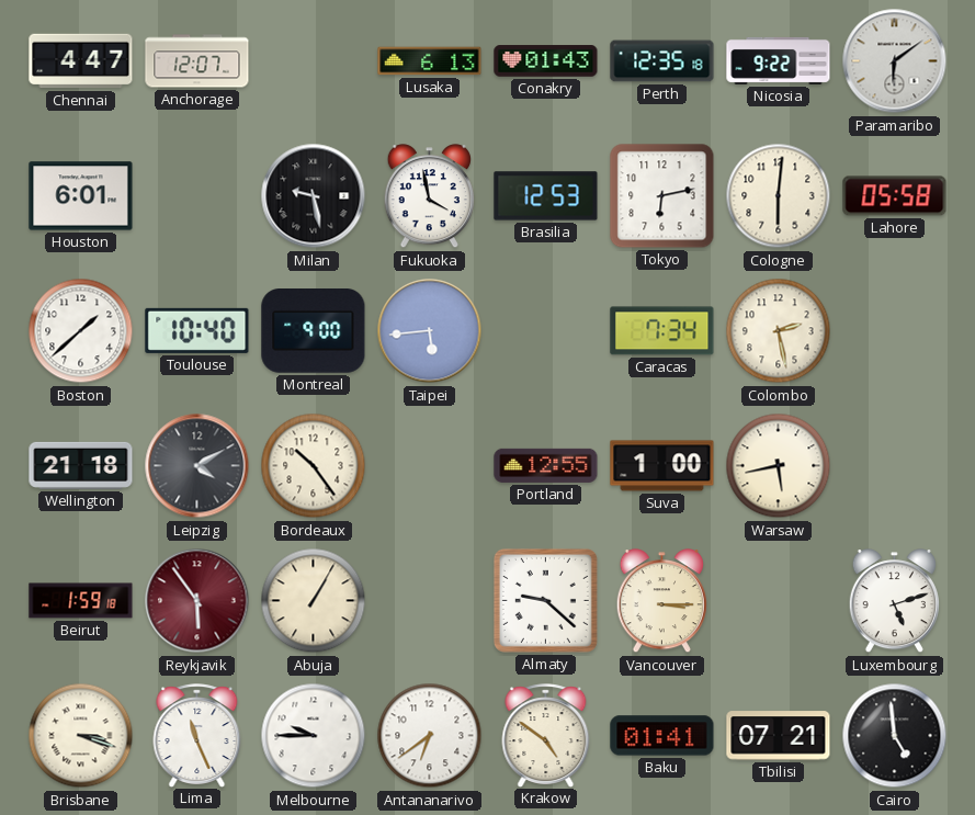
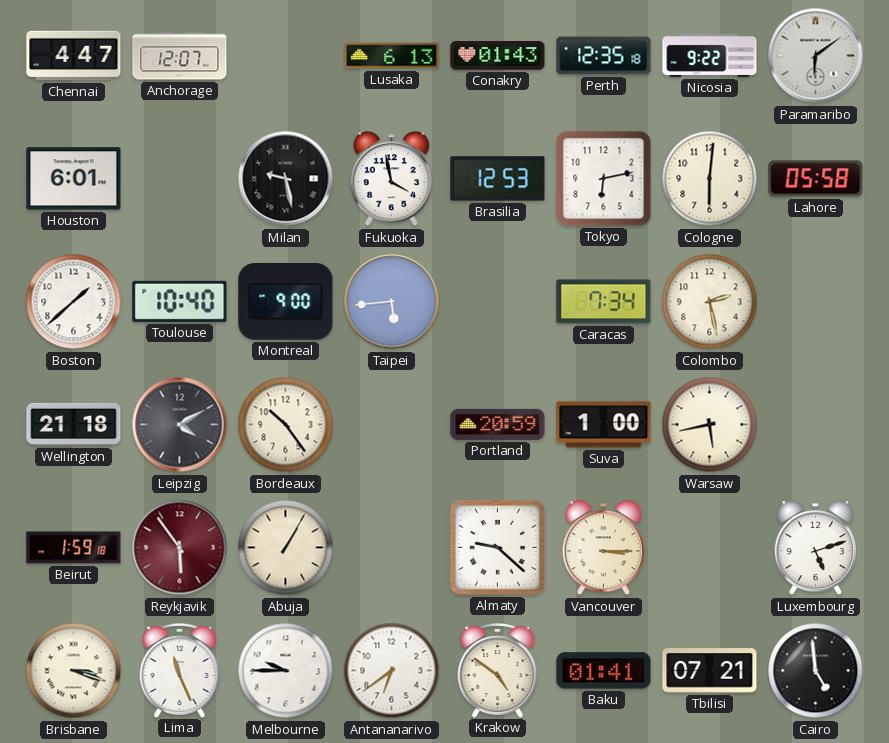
Portland: 12:55 -> 20:59
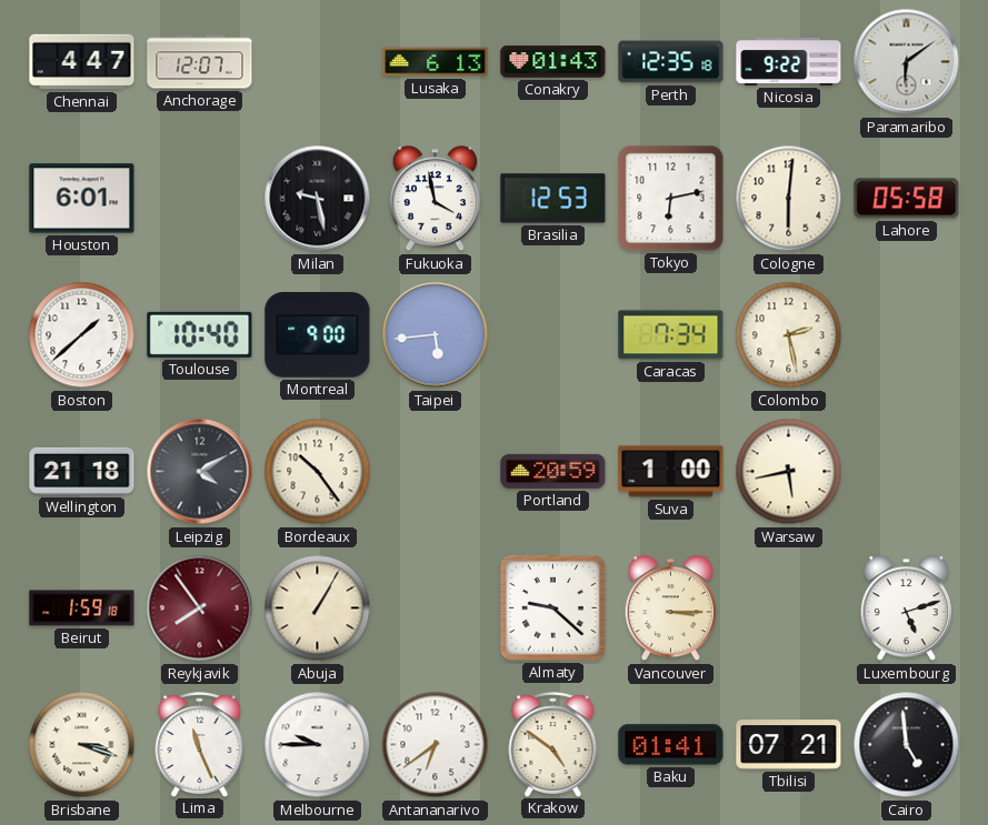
Reykjavik: 5:54 -> 7:54
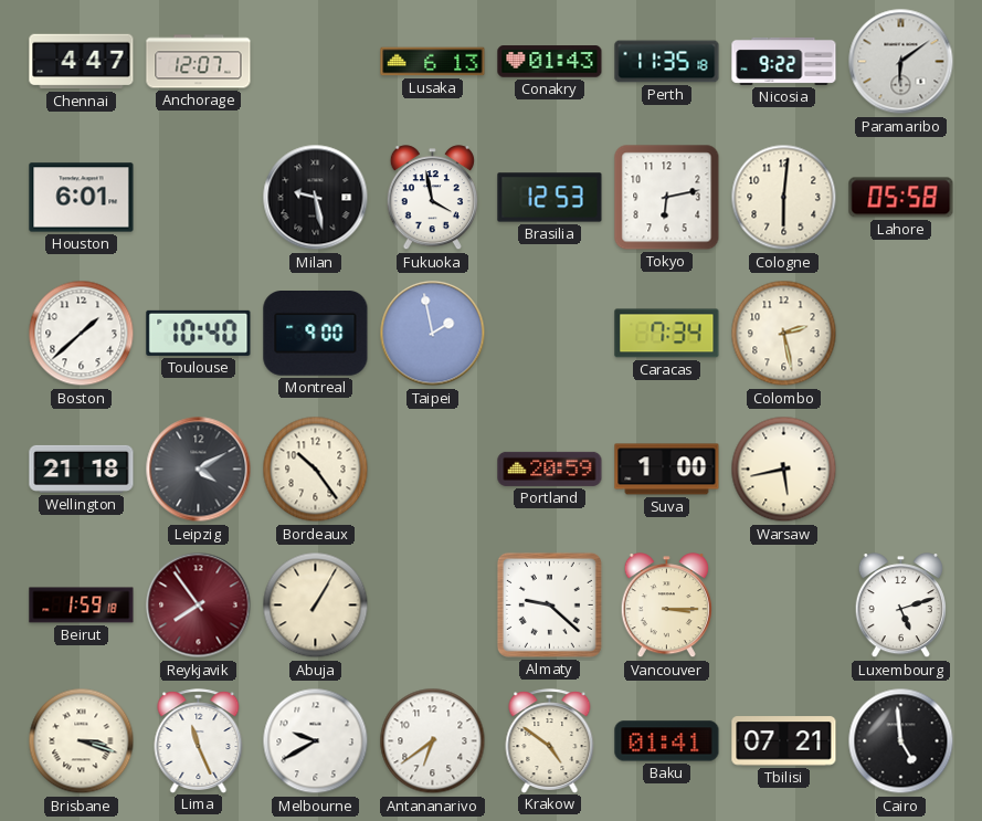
Perth: 12:35 -> 11:35
Taipei: 5:44 -> 1:58
Melbourne: 9:45 -> 9:40
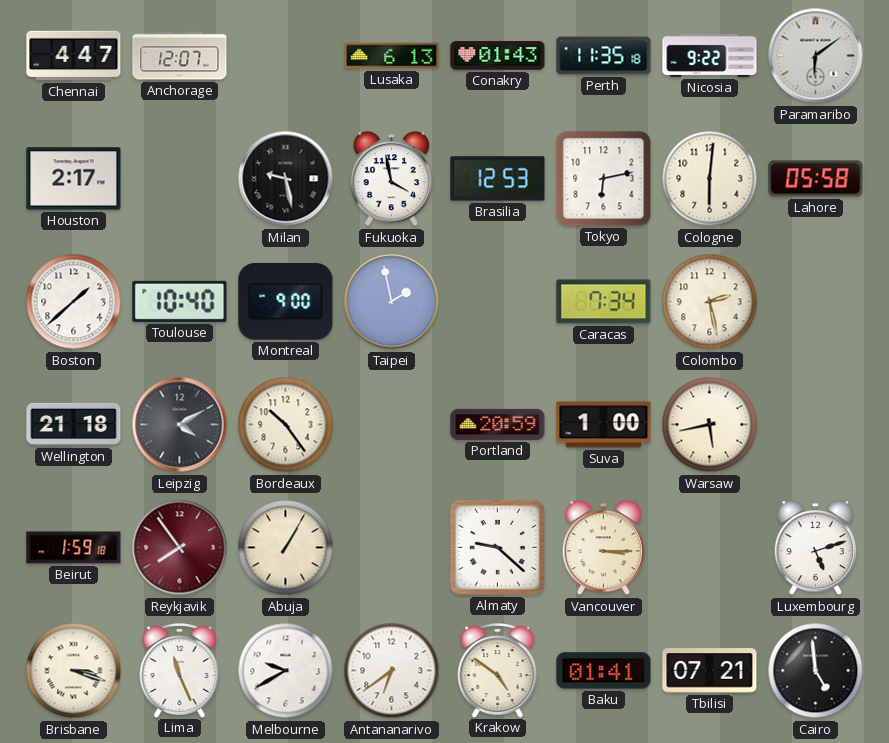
Houston: 6:01 -> 2:17
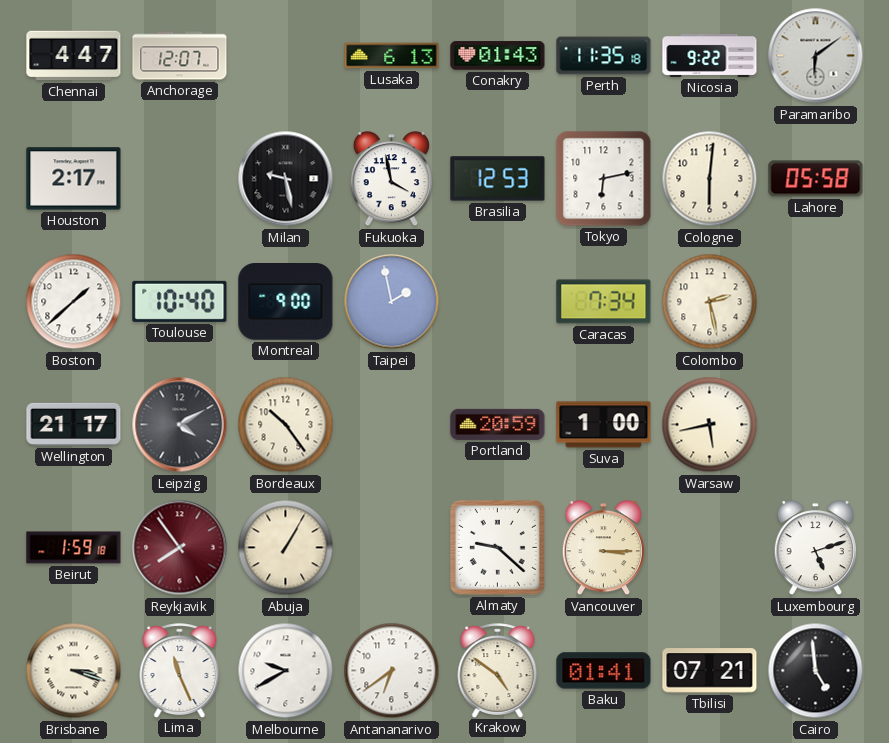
Wellington: 21:18 -> 21:17
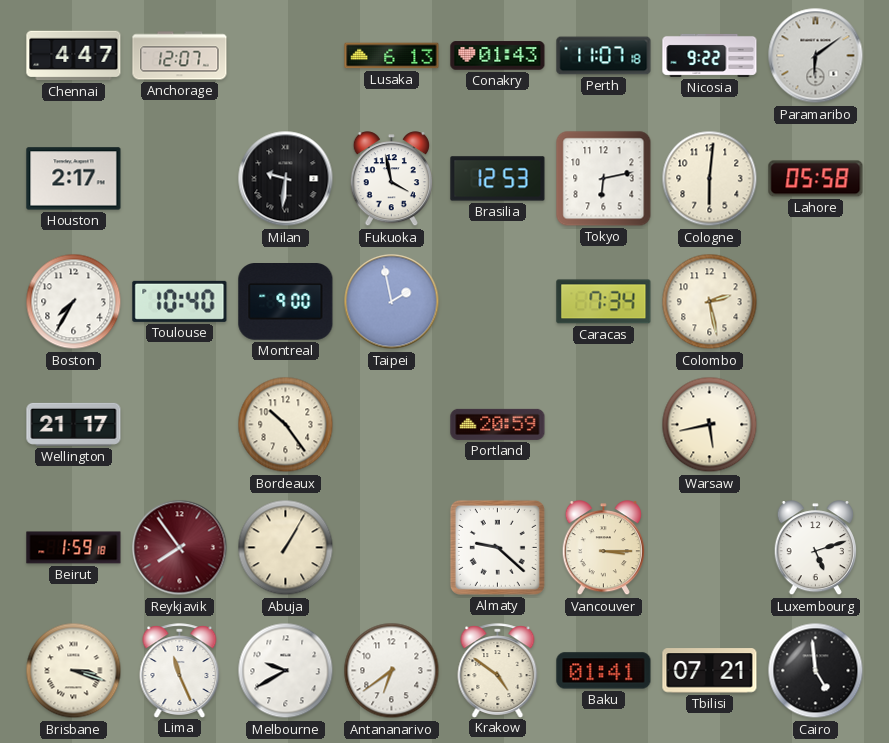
Perth: 11:35 -> 11:07
Milan: 9:28 -> 9:31
Boston: 1:38 -> 7:35
Leipzig: 4:10 -> none
Suva: 1:00 -> none
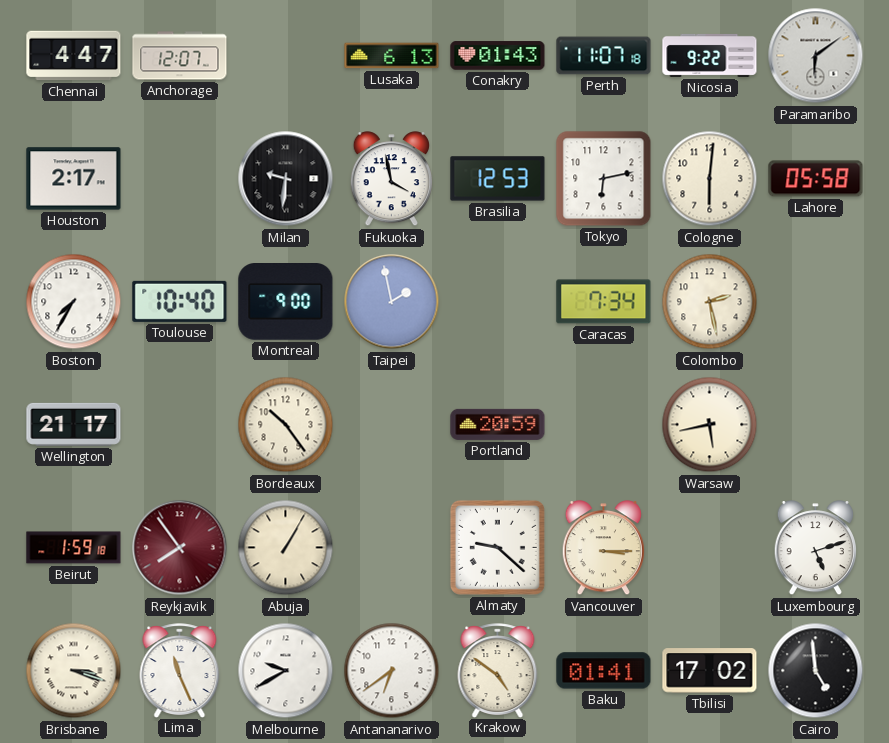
Tbilisi: 07:21 -> 17:02
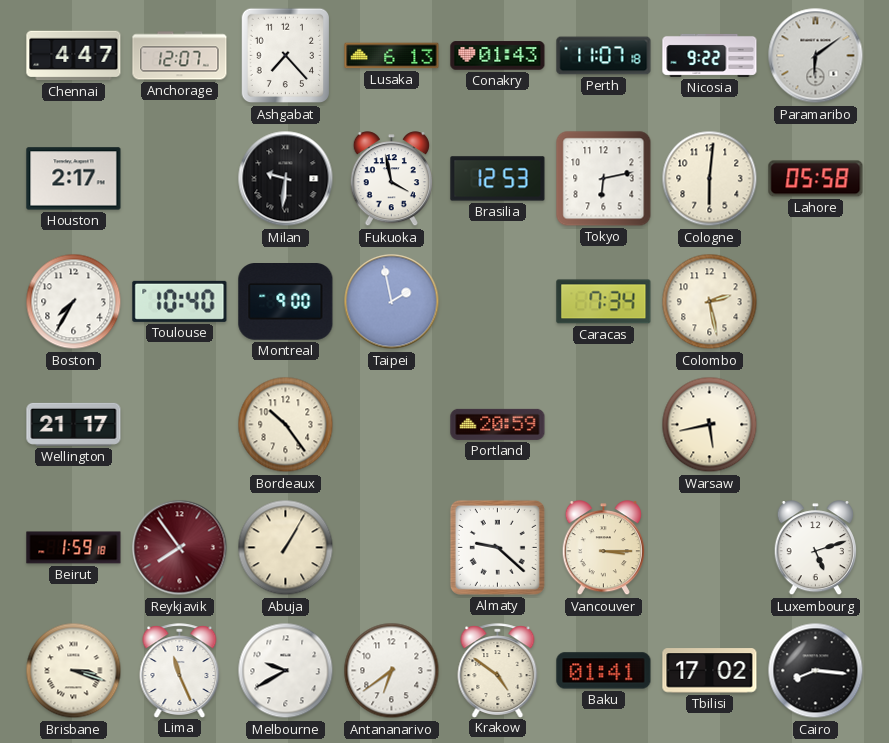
Ashgabat: none -> 7:23
Cairo: 4:59 -> 8:16
